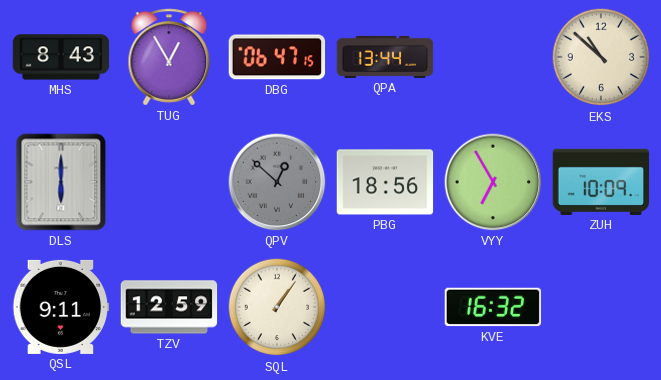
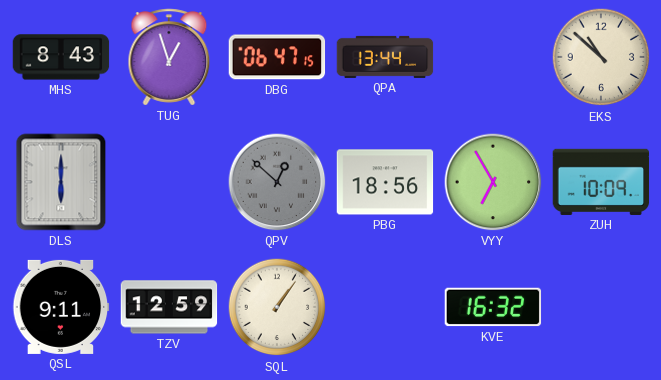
TUG: 12:55 -> 12:57
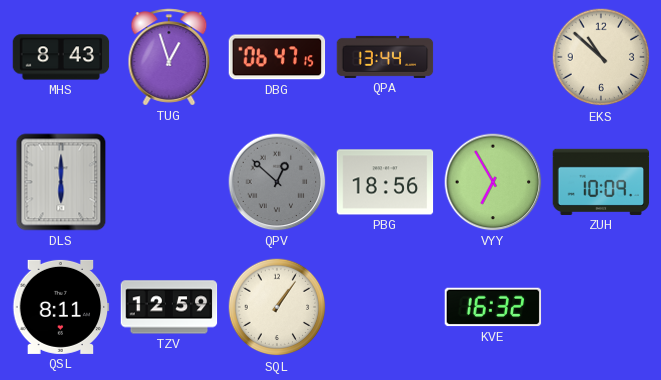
QSL: 9:11 -> 8:11
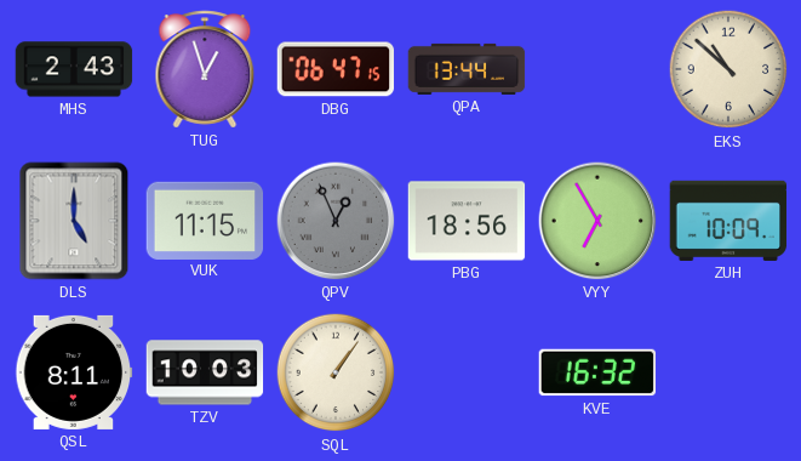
MHS: 8:43 -> 2:43
DLS: 6:00 -> 5:00
VUK: none -> 11:15
QPV: 12:52 -> 12:56
TZV: 12:59 -> 10:03
